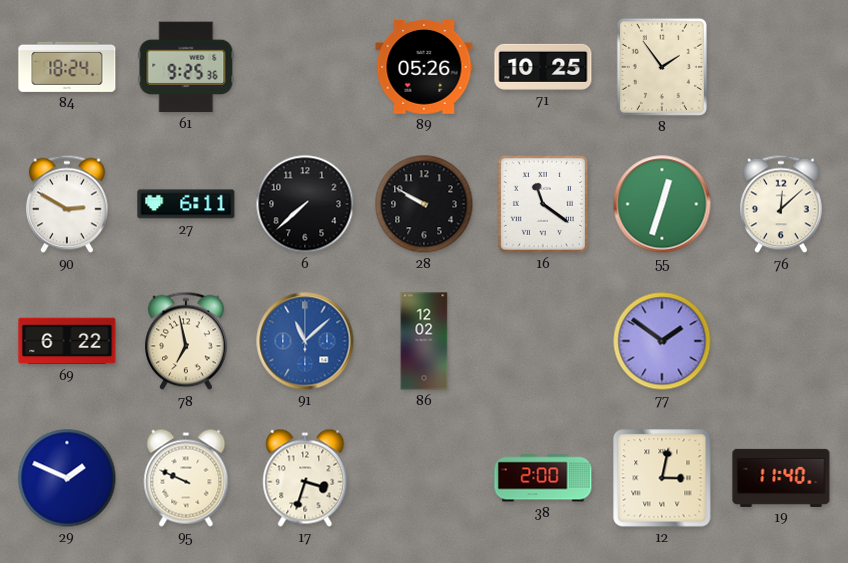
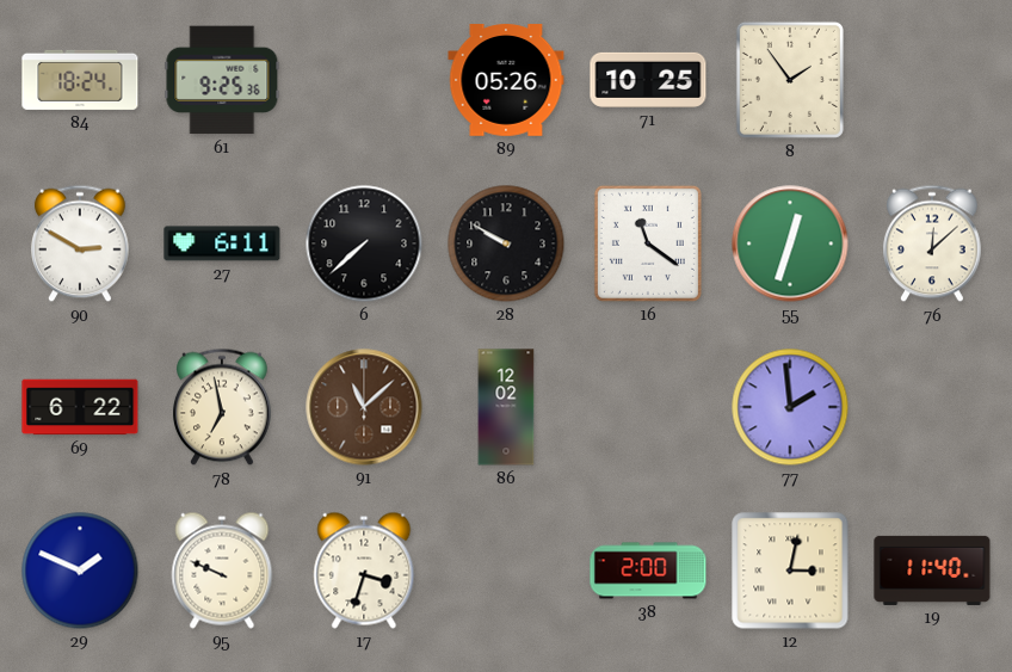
91 dial: blue -> brown
77: 1:51 -> 1:59
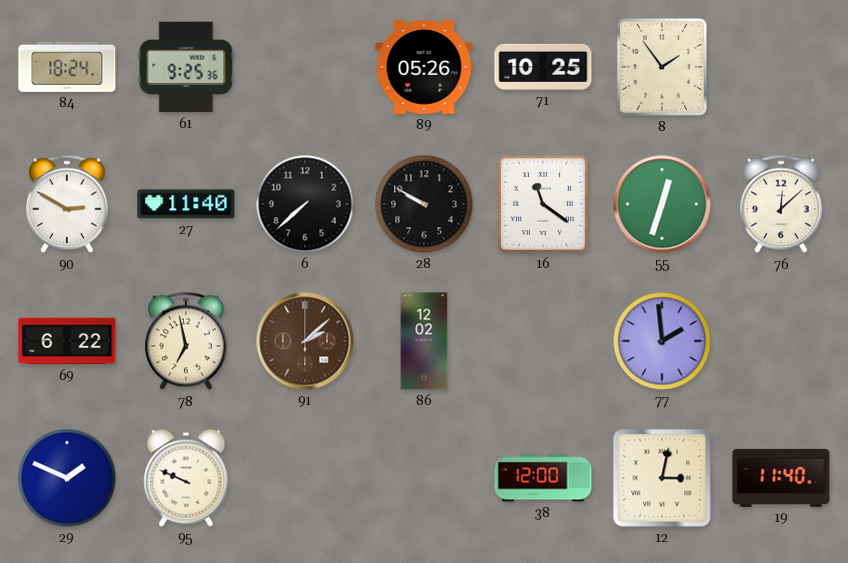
27: 6:11 -> 11:40
91: 11:08 -> 2:08
17: 3:33 -> none
38: 2:00 -> 12:00
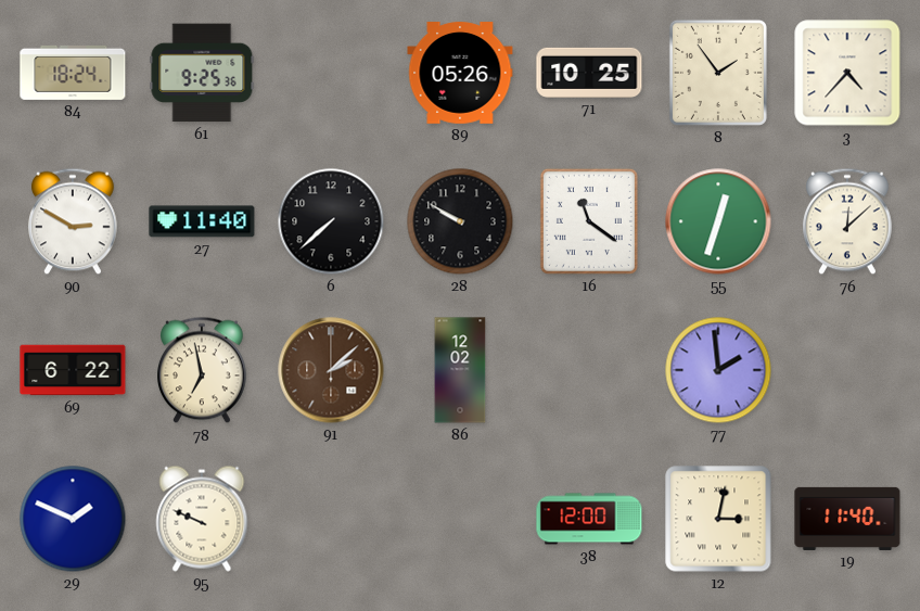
3: none -> 4:37
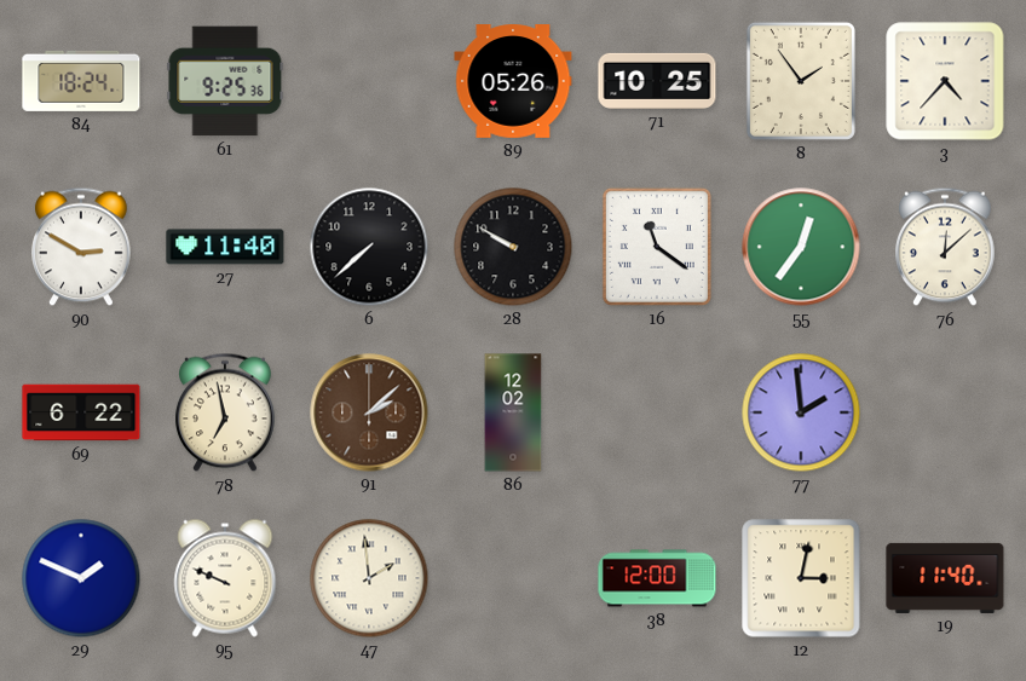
55: 12:33 -> 12:36
47: none -> 1:59
